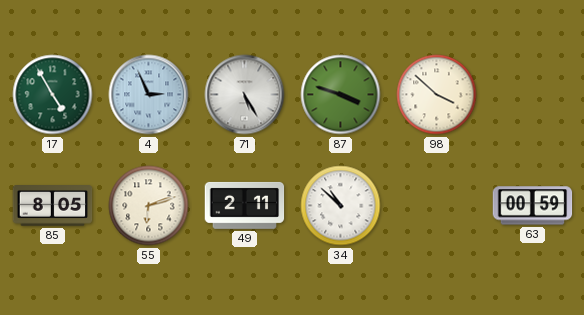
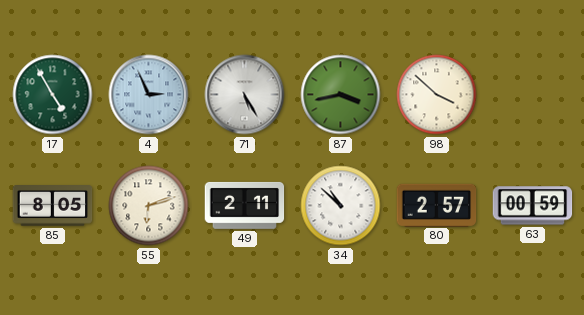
87: 3:48 -> 3:43
80: none -> 2:57
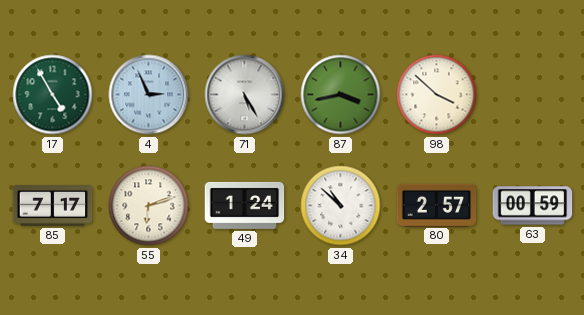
85: 8:05 -> 7:17
49: 2:11 -> 1:24
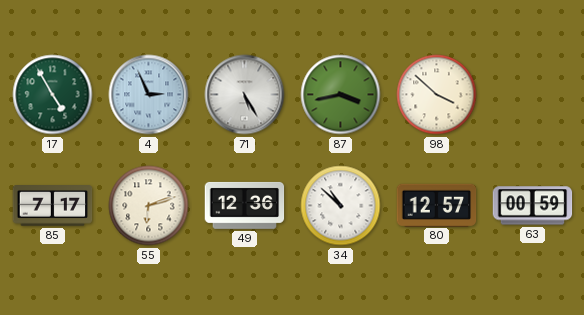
49: 1:24 -> 12:36
80: 2:57 -> 12:57
